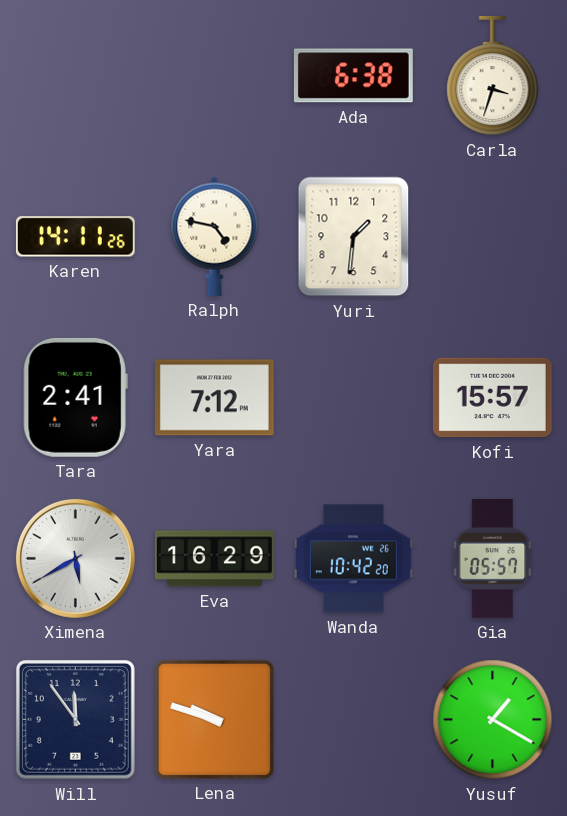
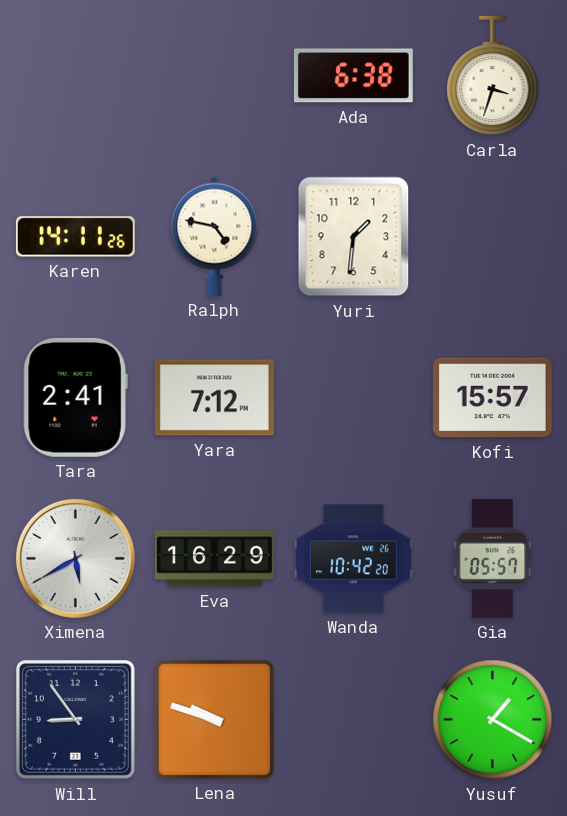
Will: 11:54 -> 8:54
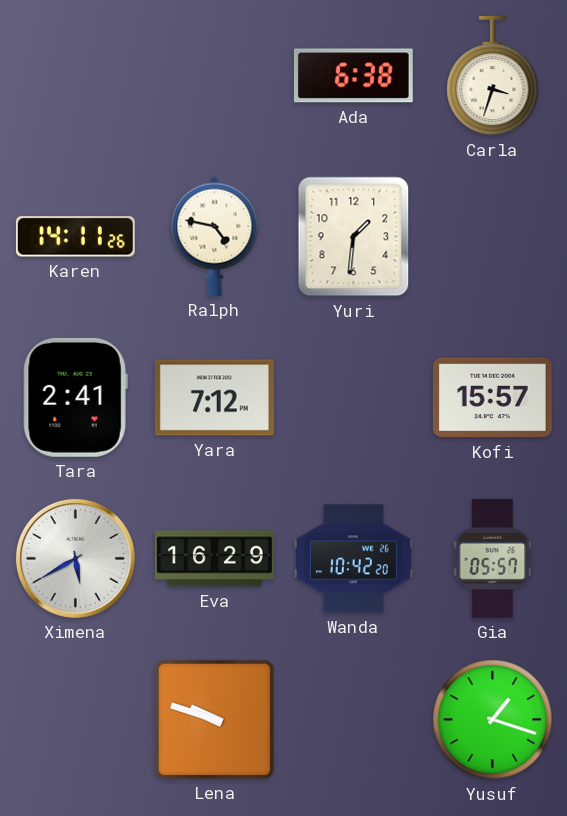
Will: 8:54 -> none
Yusuf: 1:20 -> 1:18
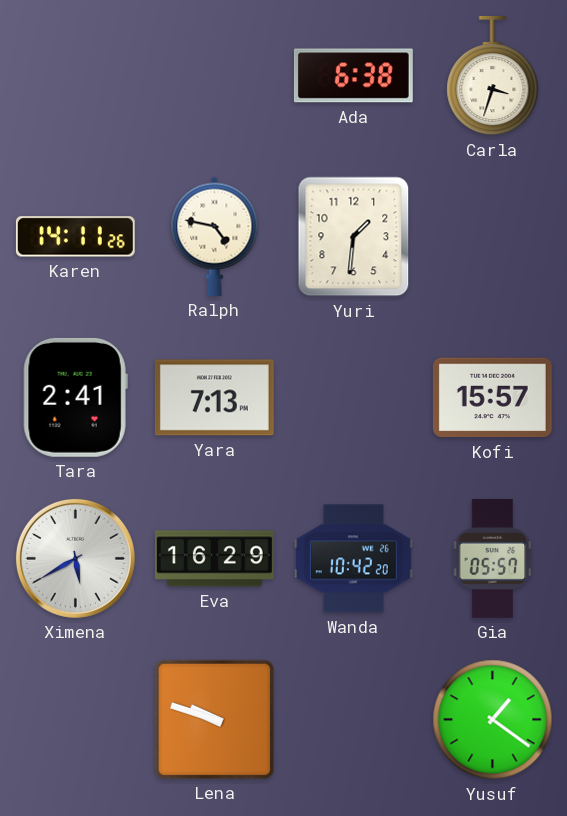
Yara: 7:12 -> 7:13
Yusuf: 1:18 -> 1:21
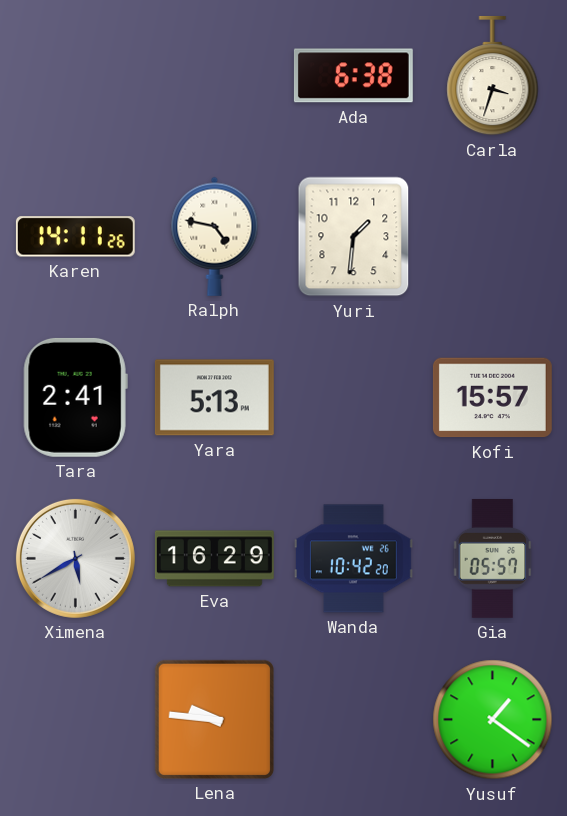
Yara: 7:13 -> 5:13
Lena: 9:48 -> 9:46
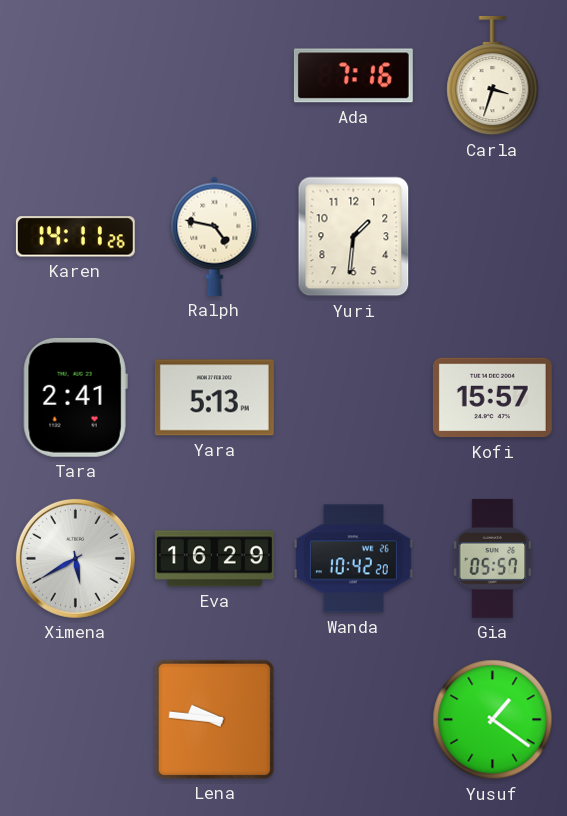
Ada: 6:38 -> 7:16
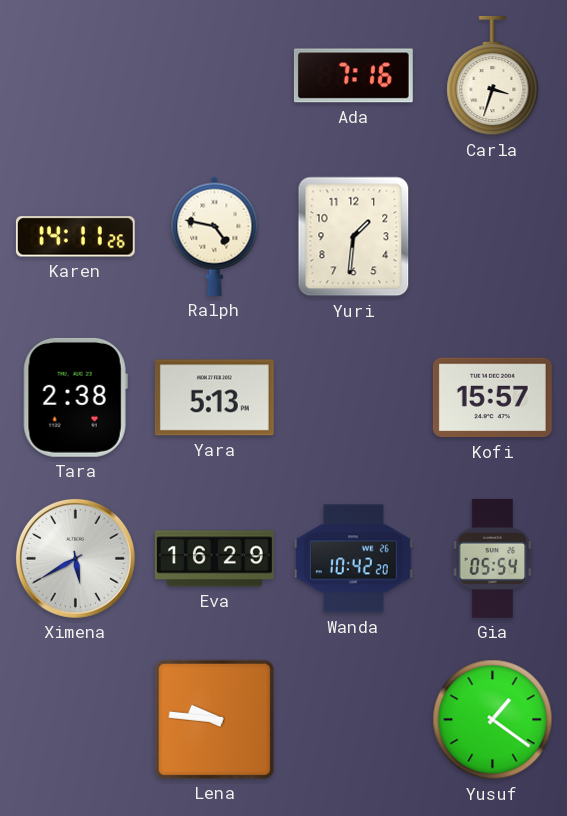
Tara: 2:41 -> 2:38
Gia: 05:57 -> 05:54
